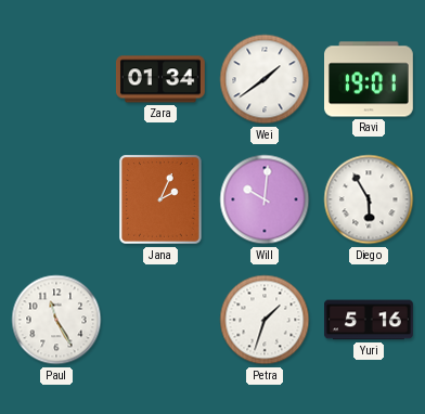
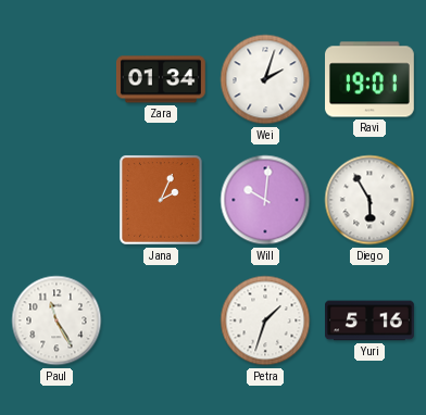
Wei: 1:39 -> 2:03
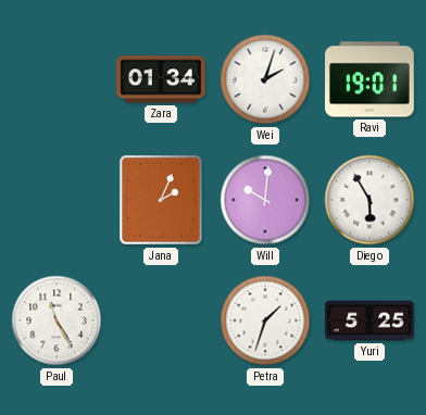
Yuri: 5:16 -> 5:25
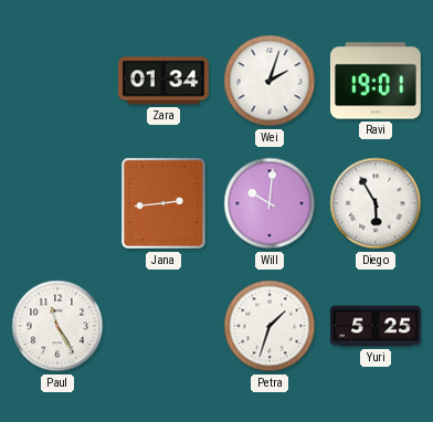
Jana: 2:04 -> 2:44
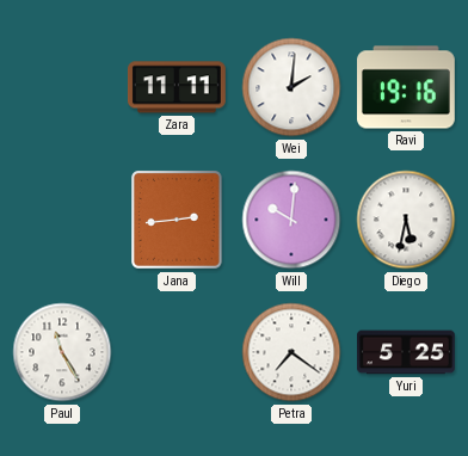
Zara: 01:34 -> 11:11
Wei: 2:03 -> 2:01
Ravi: 19:01 -> 19:16
Diego: 5:55 -> 5:32
Petra: 1:33 -> 7:21
